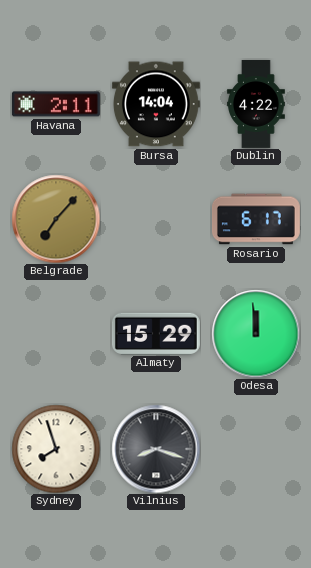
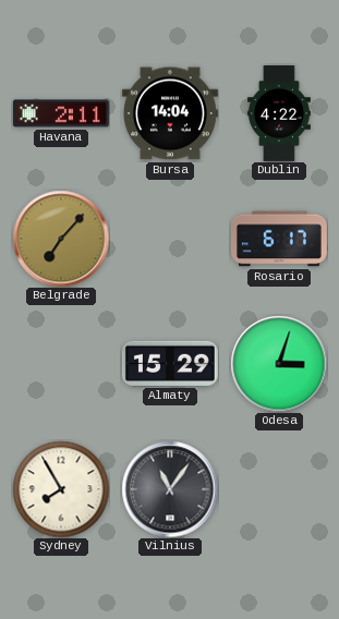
Odesa: 11:59 -> 3:03
Sydney: 7:57 -> 7:55
Vilnius: 8:18 -> 11:06
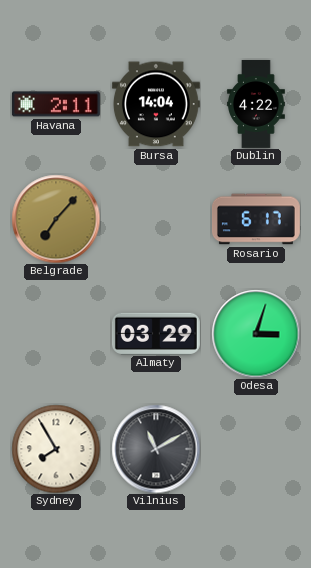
Almaty: 15:29 -> 03:29
Vilnius: 11:06 -> 11:10
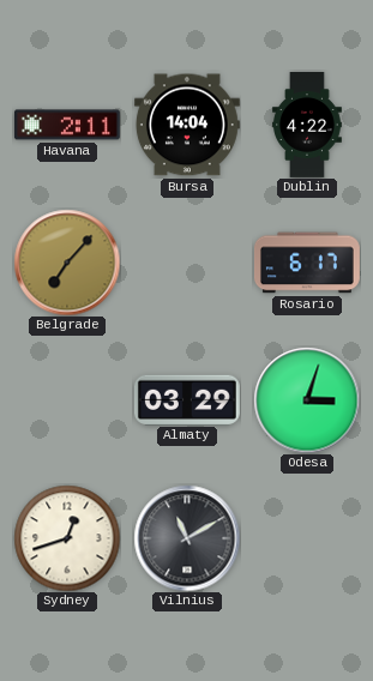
Sydney: 7:55 -> 12:42
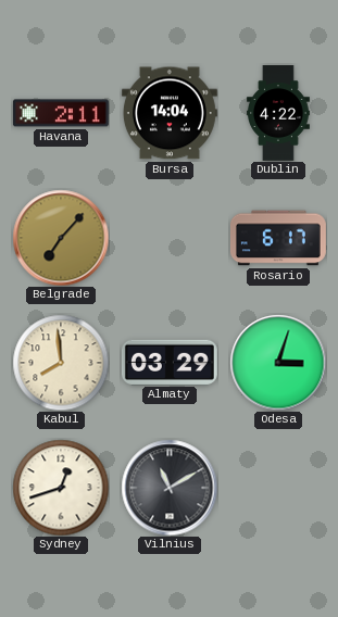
Kabul: none -> 7:59
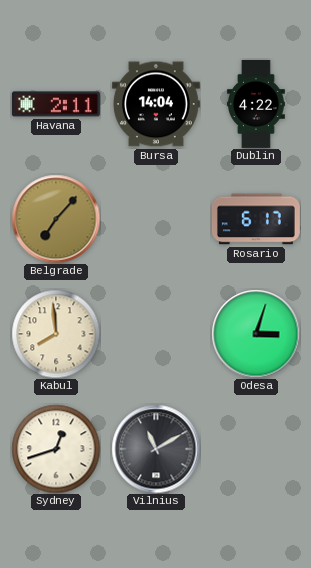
Almaty: 03:29 -> none
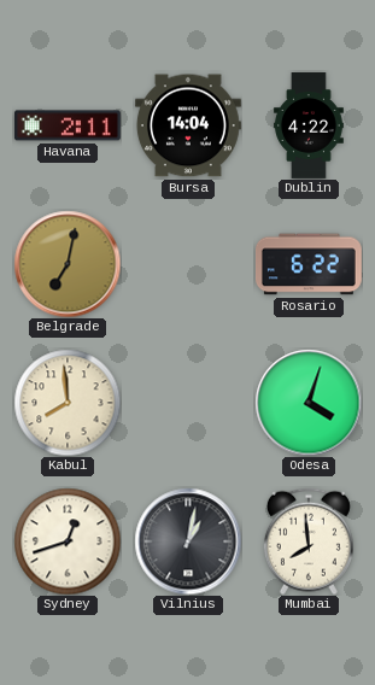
Belgrade: 7:07 -> 7:02
Rosario: 6:17 -> 6:22
Odesa: 3:03 -> 4:03
Vilnius: 11:10 -> 1:02
Mumbai: none -> 7:59
